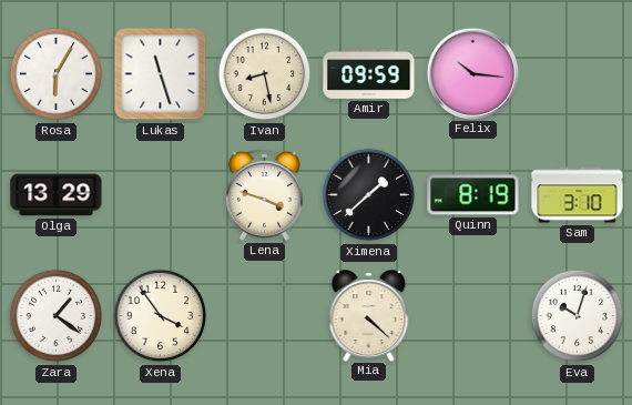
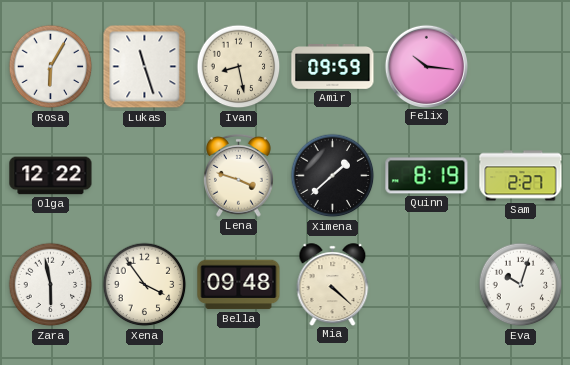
Olga: 13:29 -> 12:22
Sam: 3:10 -> 2:27
Zara: 1:21 -> 5:58
Bella: none -> 09:48
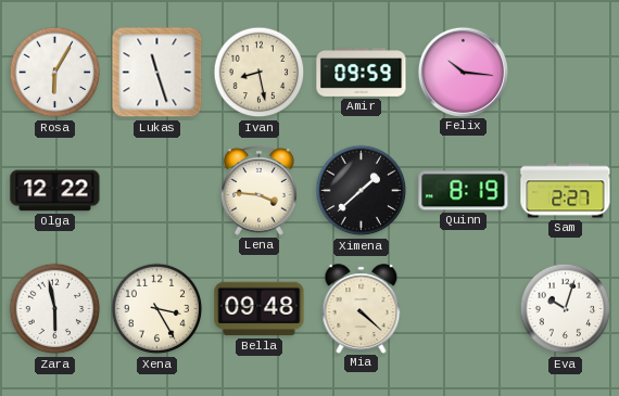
Lena: 3:48 -> 3:46
Xena: 3:54 -> 3:25
